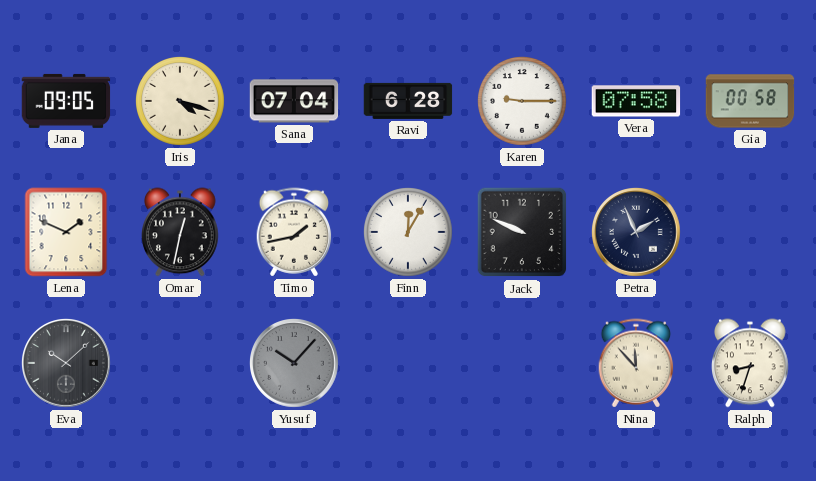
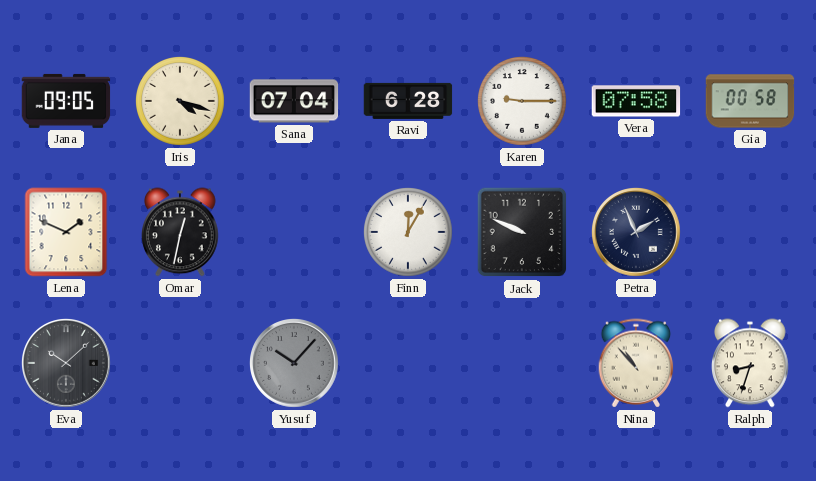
Timo: 1:43 -> none
Nina: 11:53 -> 10:53
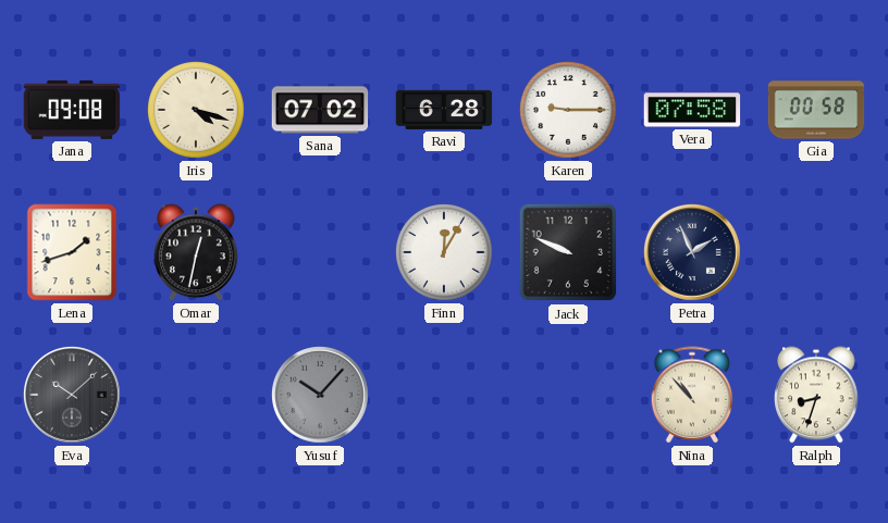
Jana: 09:05 -> 09:08
Sana: 07:04 -> 07:02
Lena: 1:49 -> 1:42
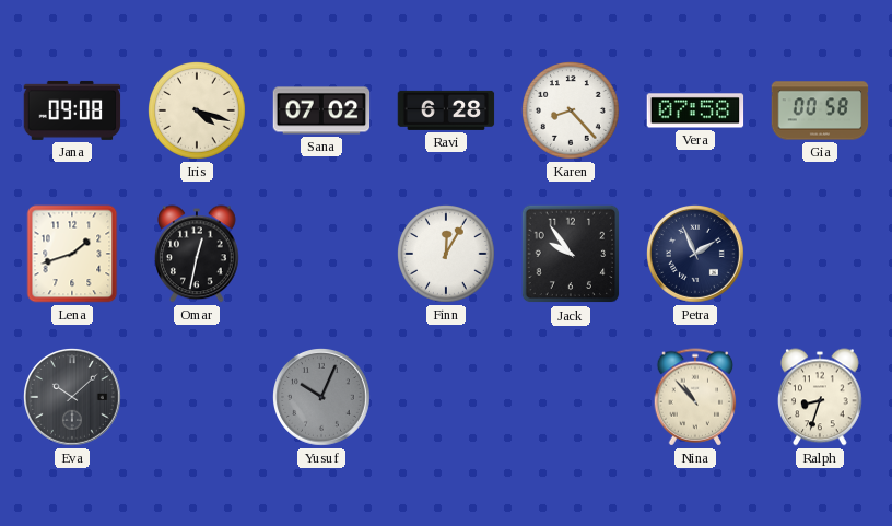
Karen: 9:15 -> 8:23
Jack: 9:49 -> 9:54
Yusuf: 10:07 -> 10:04
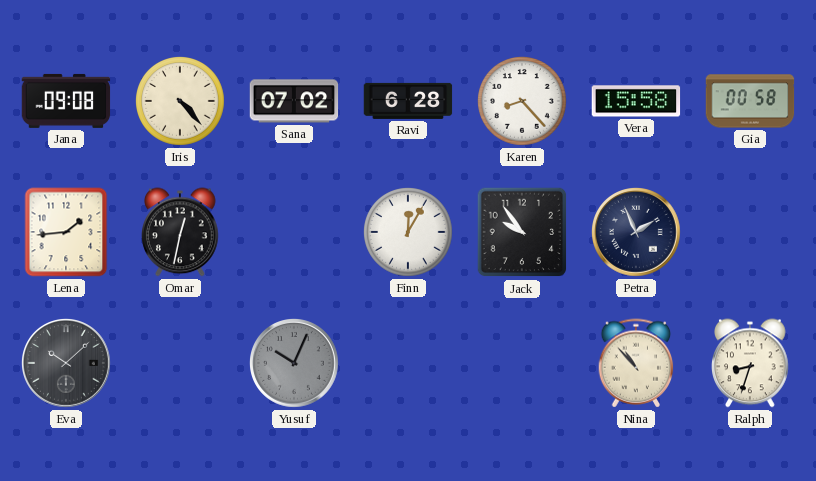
Iris: 4:18 -> 4:23
Vera: 07:58 -> 15:58
Lena: 1:42 -> 1:44
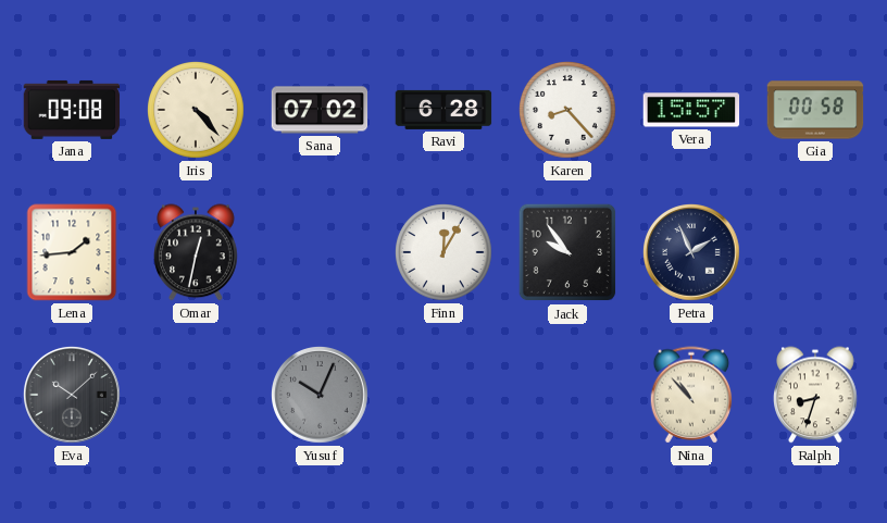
Vera: 15:58 -> 15:57
